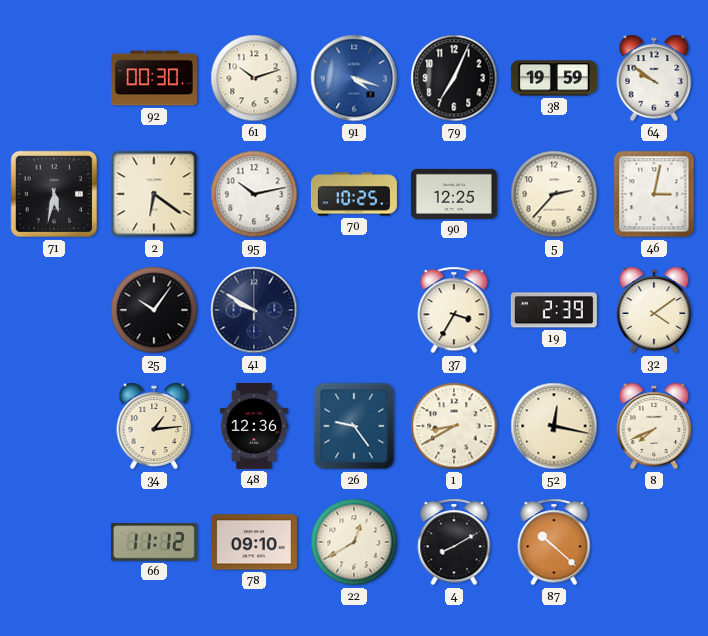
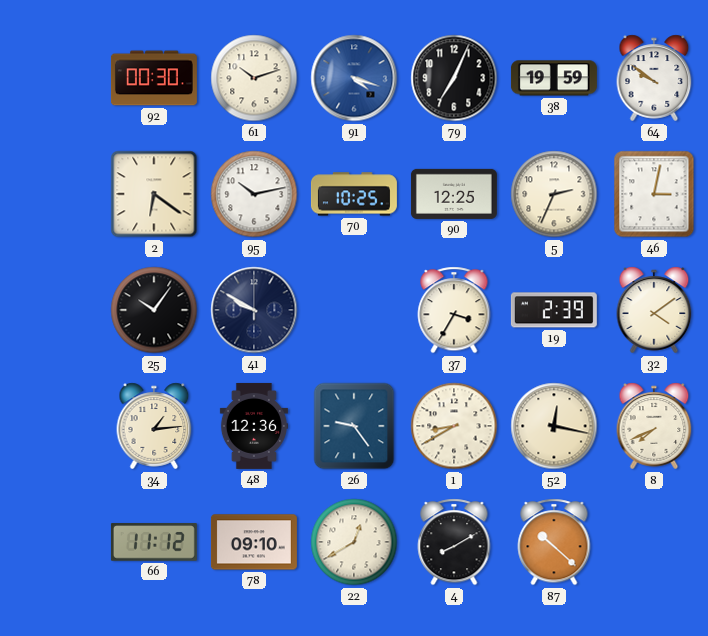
71: 5:32 -> none
5: 2:37 -> 2:34
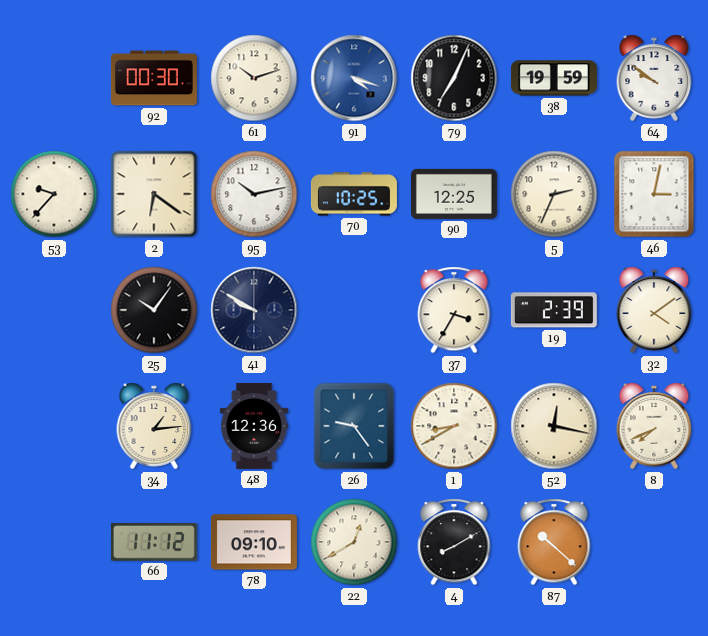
53: none -> 9:37
